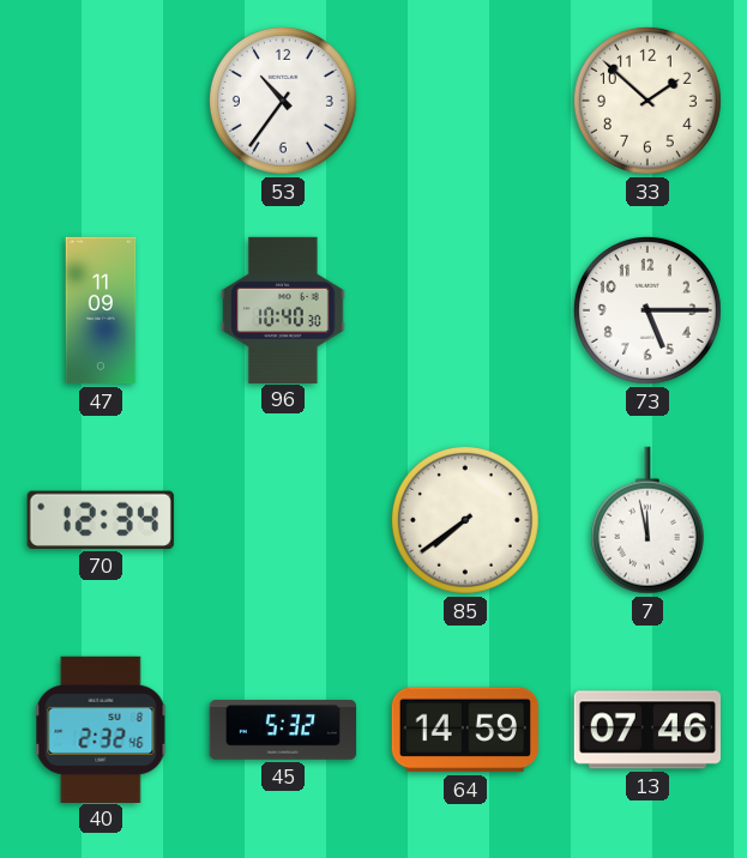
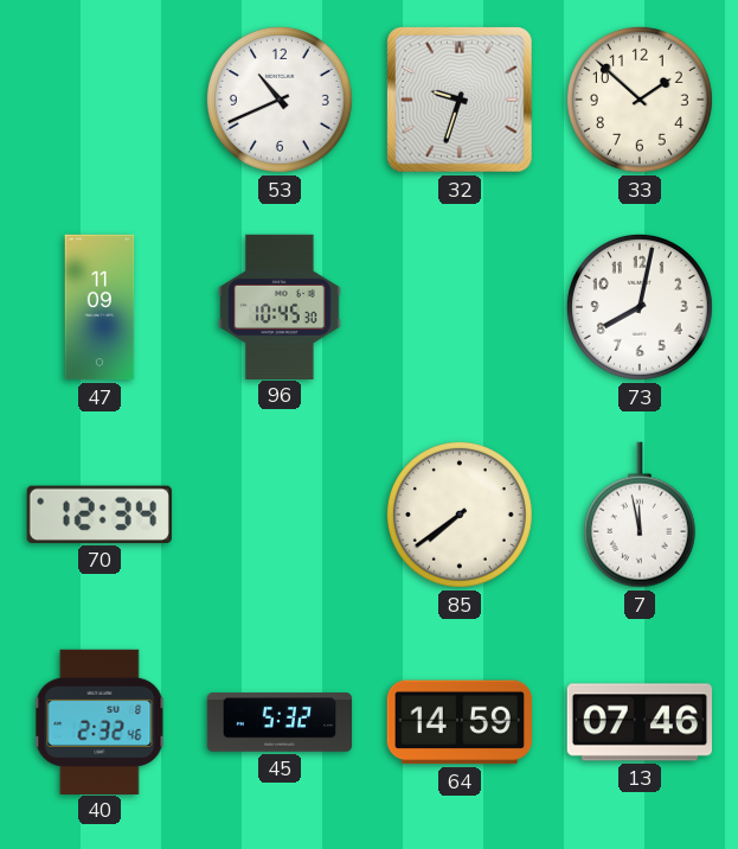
53: 10:36 -> 10:41
32: none -> 9:33
96: 10:40 -> 10:45
73: 5:15 -> 8:02
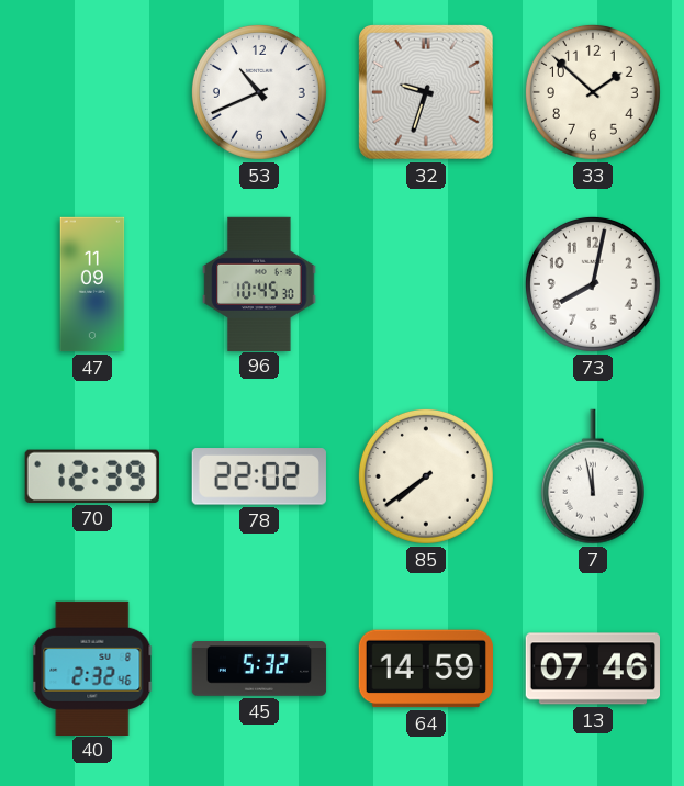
70: 12:34 -> 12:39
78: none -> 22:02
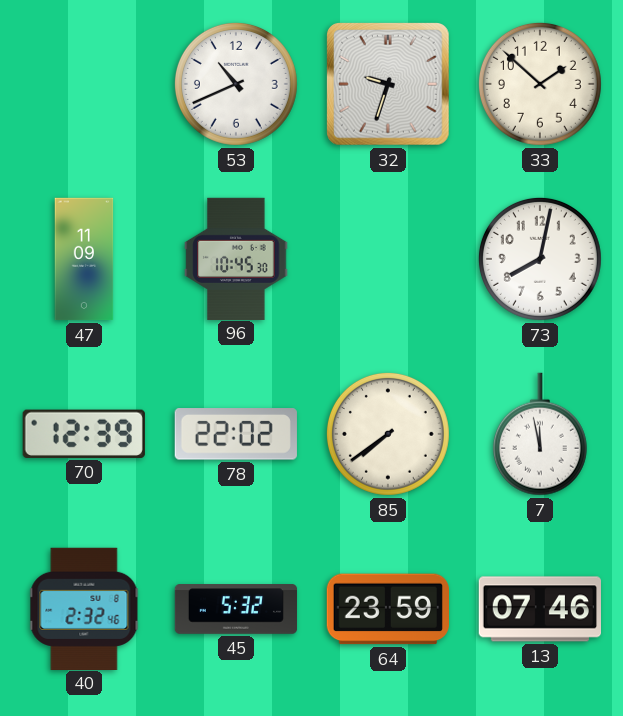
64: 14:59 -> 23:59
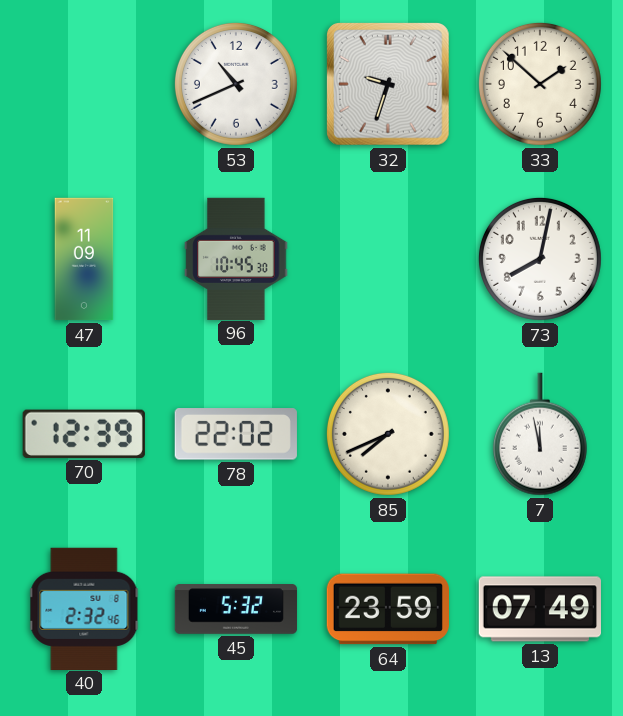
85: 7:39 -> 7:41
13: 07:46 -> 07:49
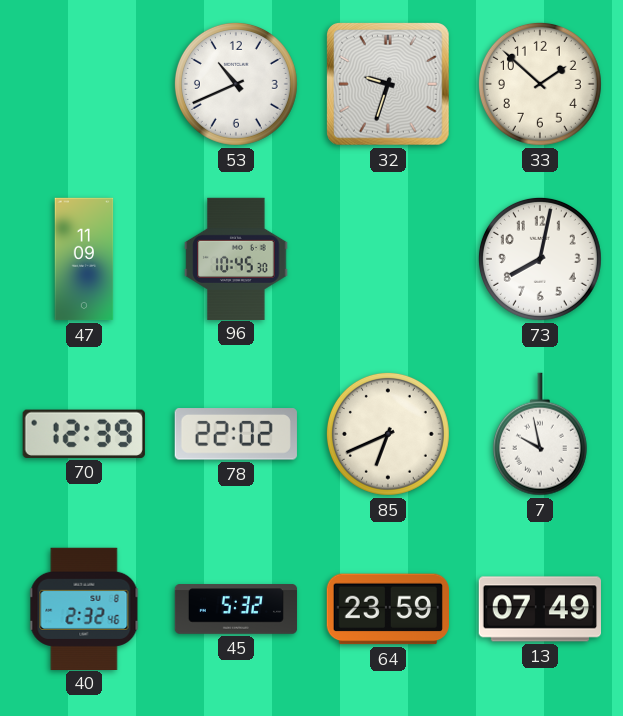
85: 7:41 -> 6:41
7: 11:58 -> 9:58
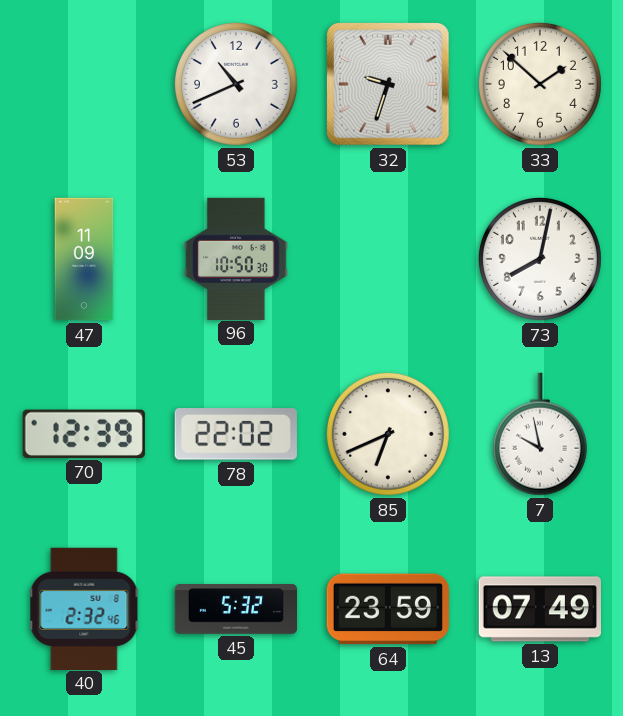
96: 10:45 -> 10:50
